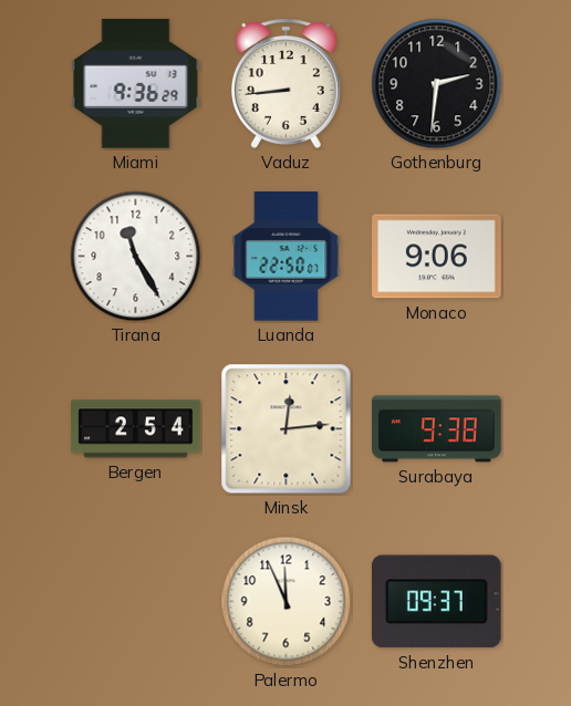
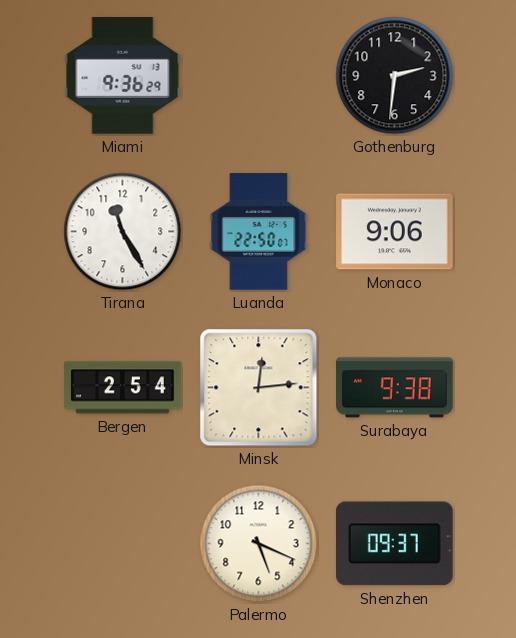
Vaduz: 8:44 -> none
Palermo: 11:56 -> 5:19
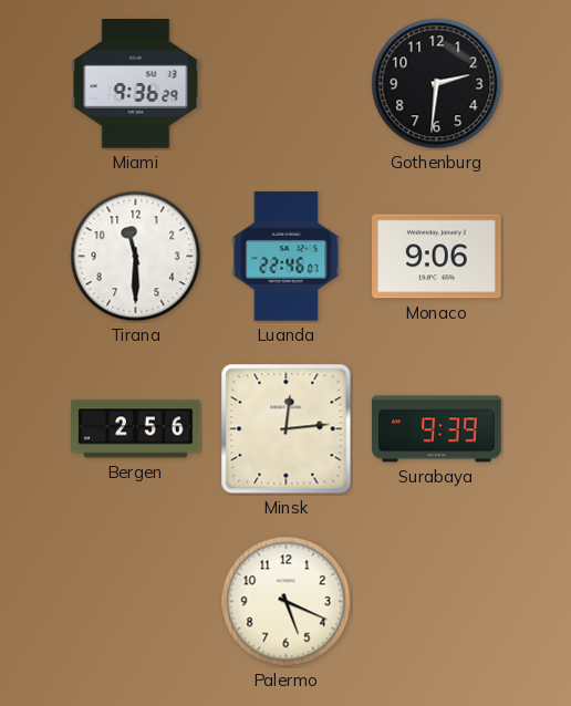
Tirana: 11:25 -> 11:30
Luanda: 22:50 -> 22:46
Bergen: 2:54 -> 2:56
Surabaya: 9:38 -> 9:39
Shenzhen: 09:37 -> none
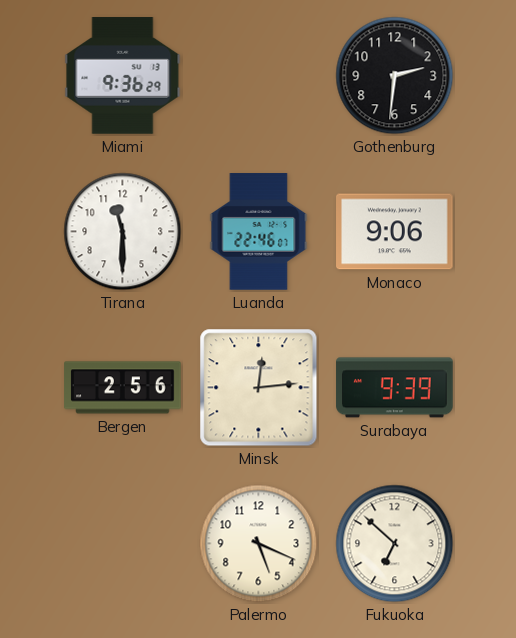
Fukuoka: none -> 6:52
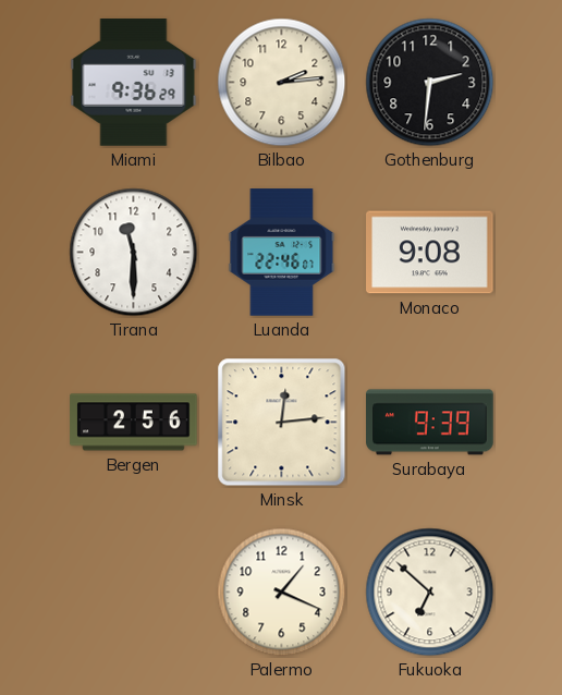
Bilbao: none -> 2:14
Monaco: 9:06 -> 9:08
Palermo: 5:19 -> 1:19
